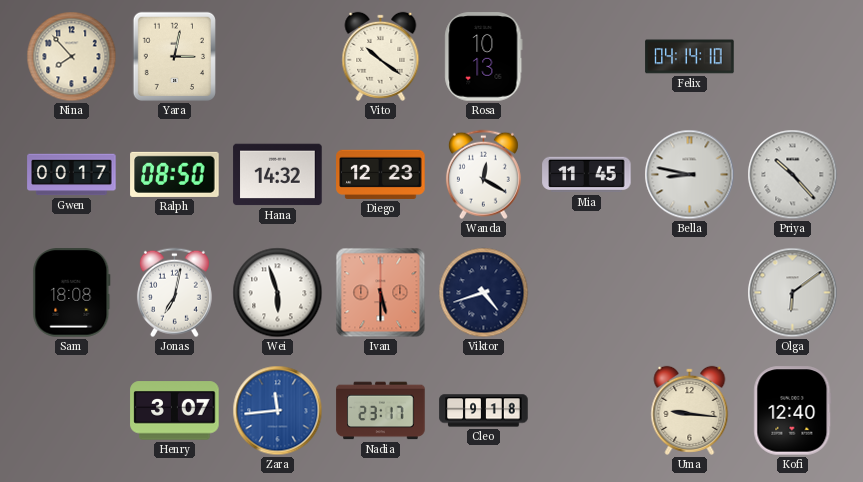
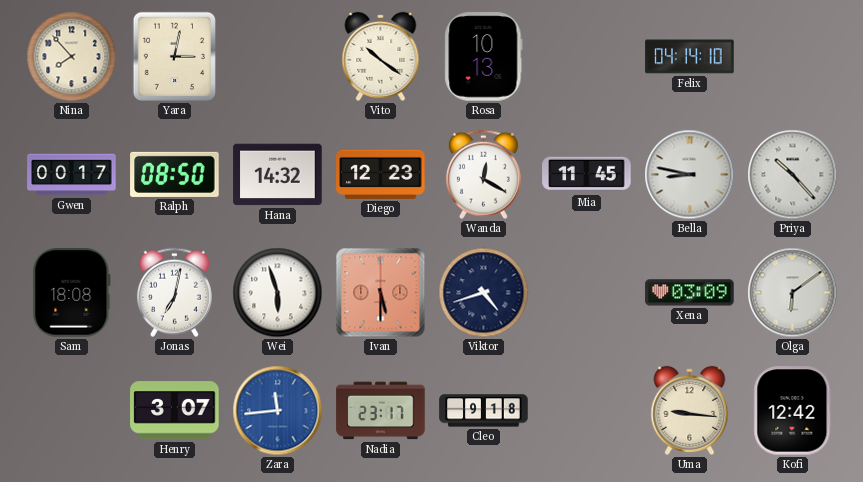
Xena: none -> 03:09
Kofi: 12:40 -> 12:42
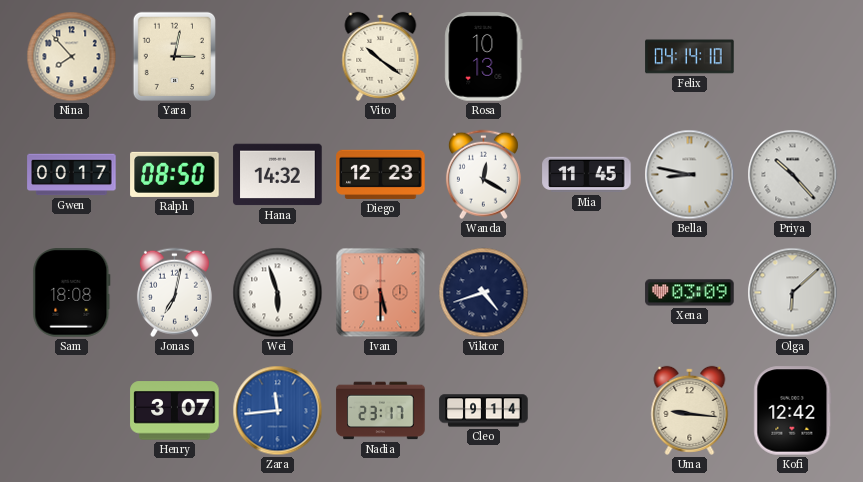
Olga: 6:09 -> 6:08
Cleo: 9:18 -> 9:14
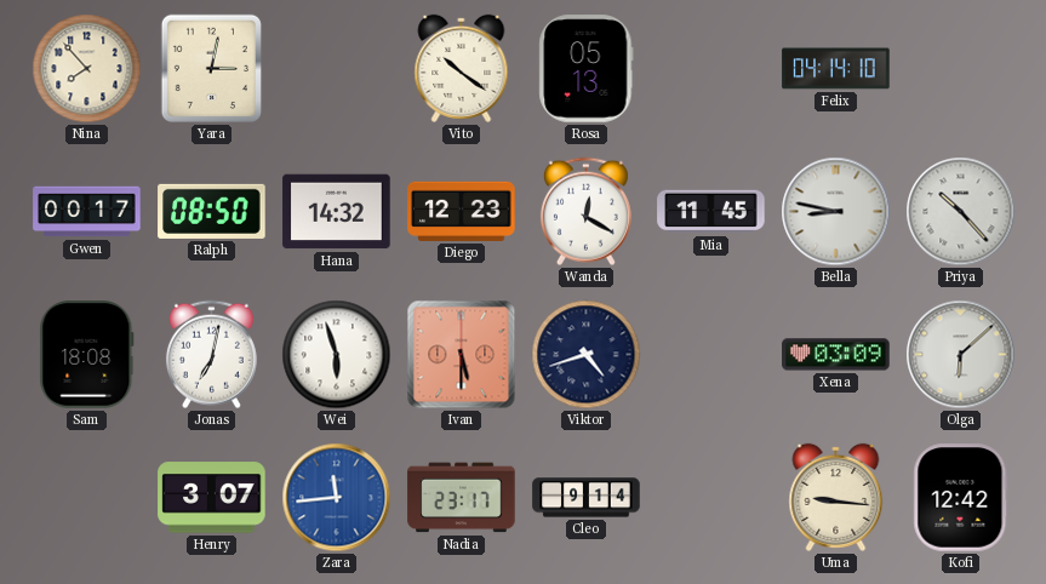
Rosa: 10:13 -> 05:13
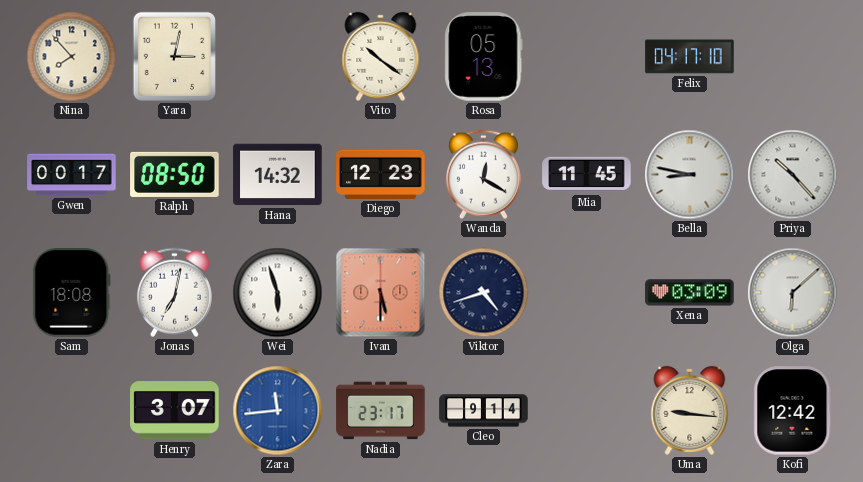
Felix: 04:14 -> 04:17
